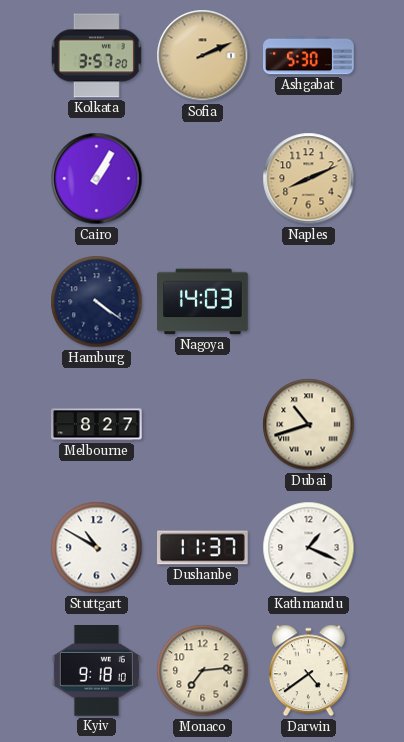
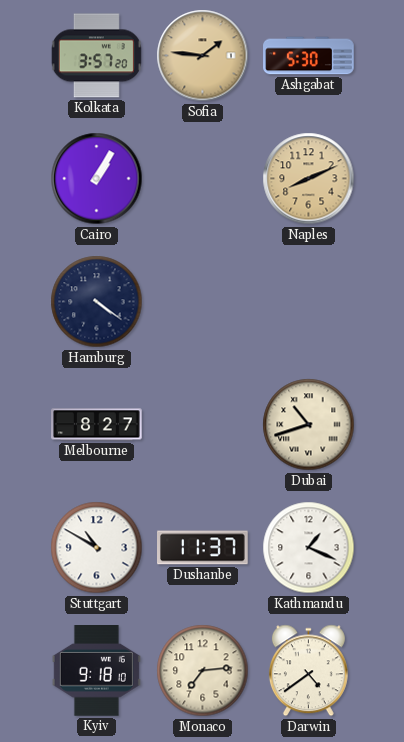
Sofia: 2:11 -> 1:46
Nagoya: 14:03 -> none
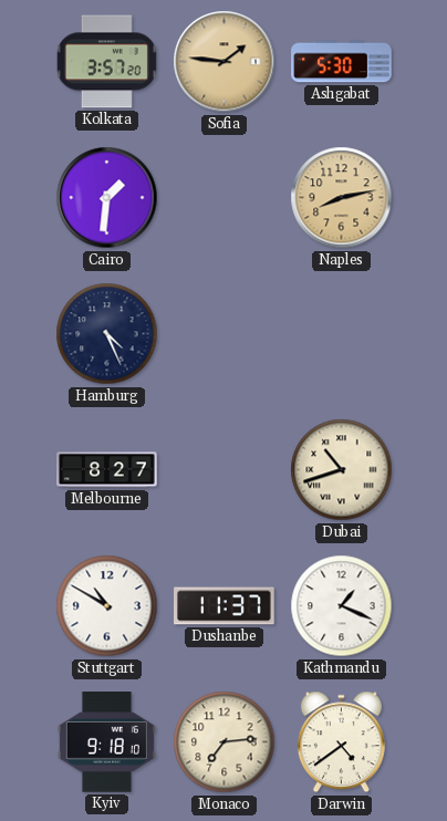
Cairo: 1:05 -> 1:31
Naples: 8:11 -> 8:13
Hamburg: 4:21 -> 4:26
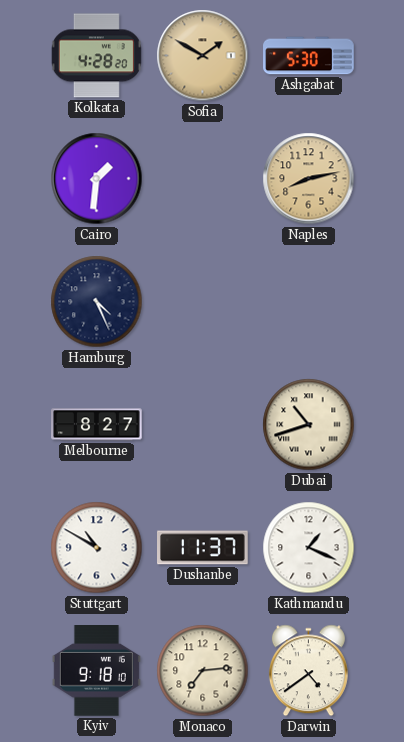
Kolkata: 3:57 -> 4:28
Sofia: 1:46 -> 1:50
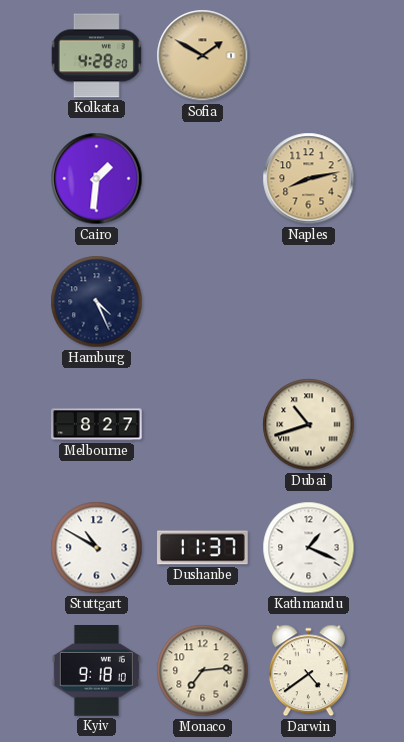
Ashgabat: 5:30 -> none
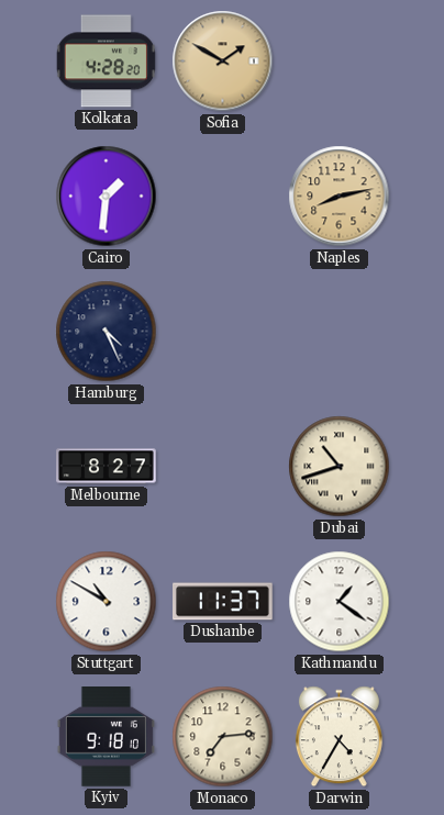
Kathmandu: 1:19 -> 1:21
Darwin: 4:39 -> 4:35
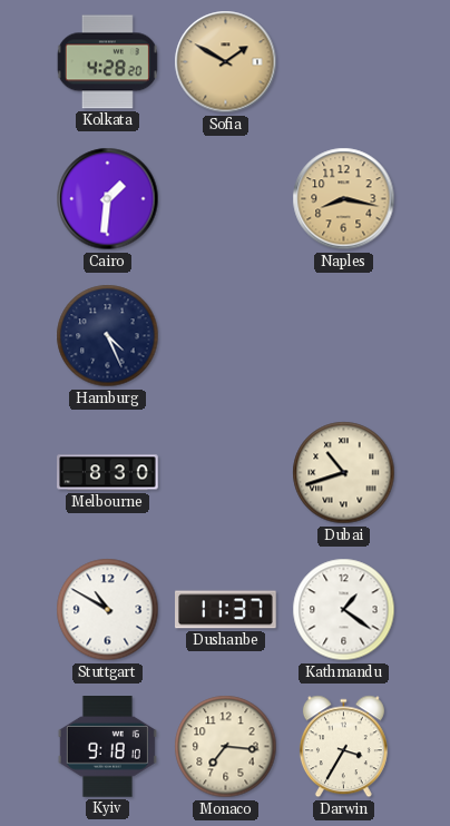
Naples: 8:13 -> 8:17
Melbourne: 8:27 -> 8:30
Monaco: 7:14 -> 7:16
Darwin: 4:35 -> 3:35
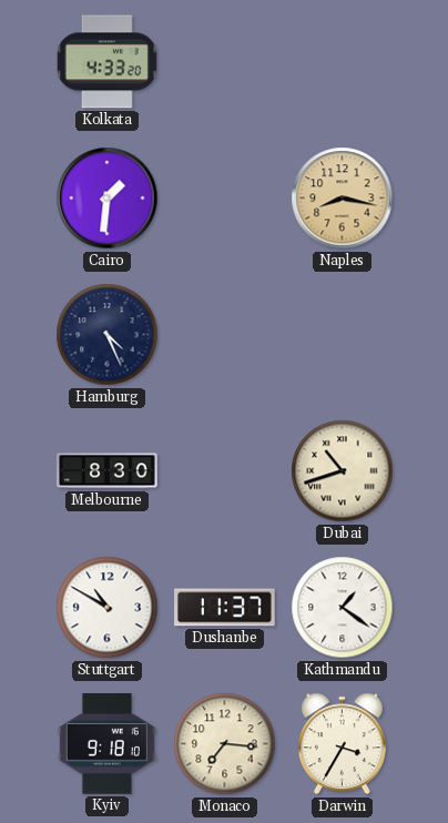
Kolkata: 4:28 -> 4:33
Sofia: 1:50 -> none
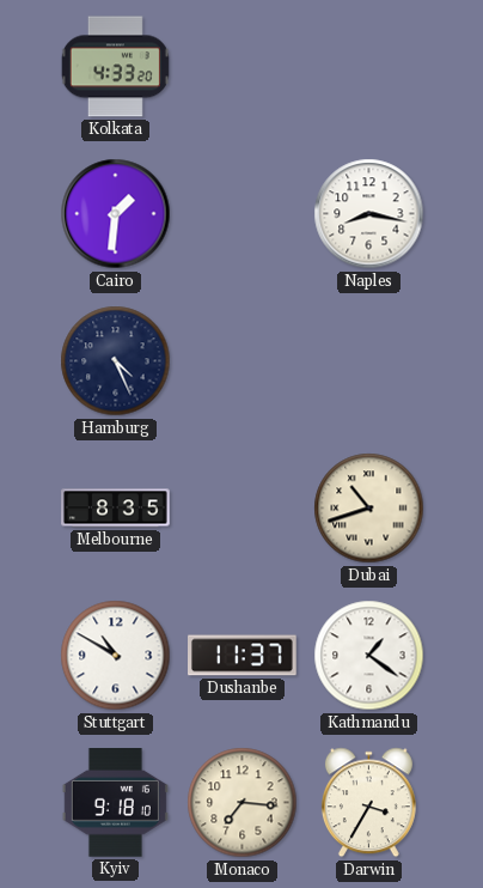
Naples dial: champagne -> white
Melbourne: 8:30 -> 8:35
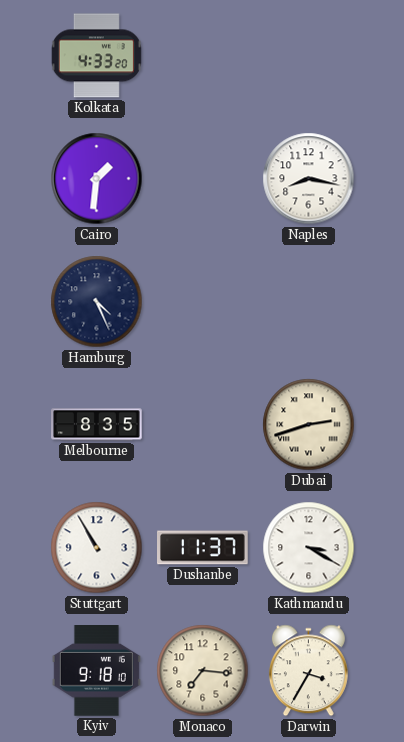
Dubai: 10:42 -> 2:42
Stuttgart: 10:50 -> 10:55
Kathmandu: 1:21 -> 3:20
